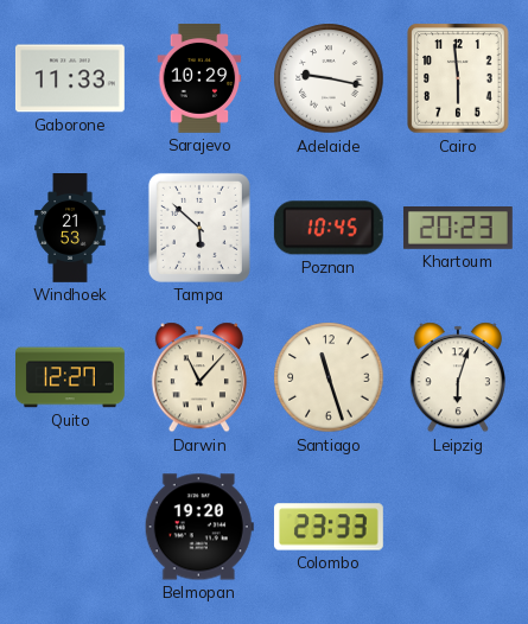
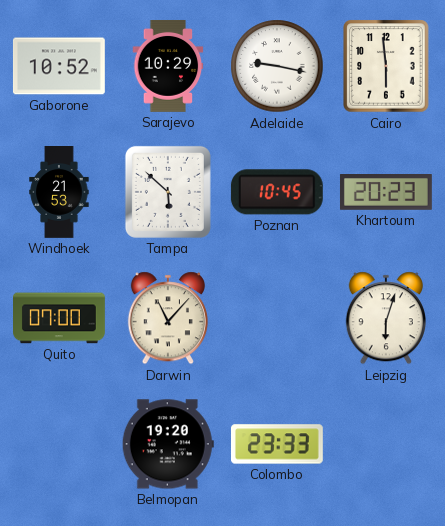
Gaborone: 11:33 -> 10:52
Quito: 12:27 -> 07:00
Santiago: 11:27 -> none
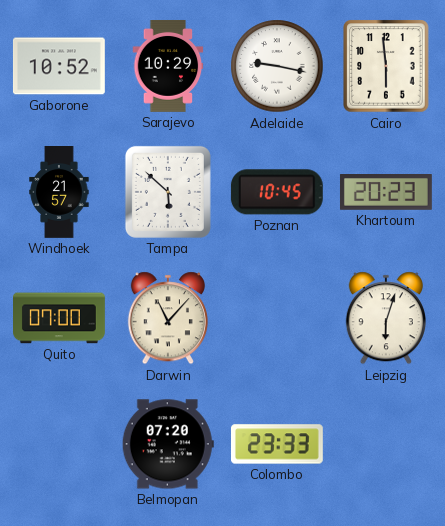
Windhoek: 21:53 -> 21:57
Belmopan: 19:20 -> 07:20
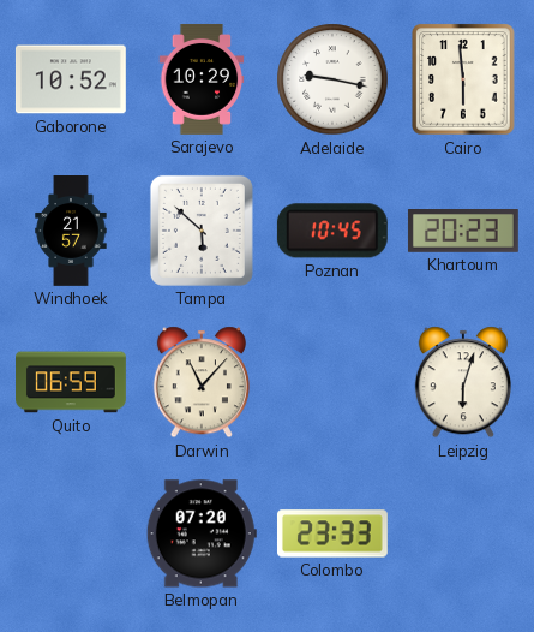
Quito: 07:00 -> 06:59
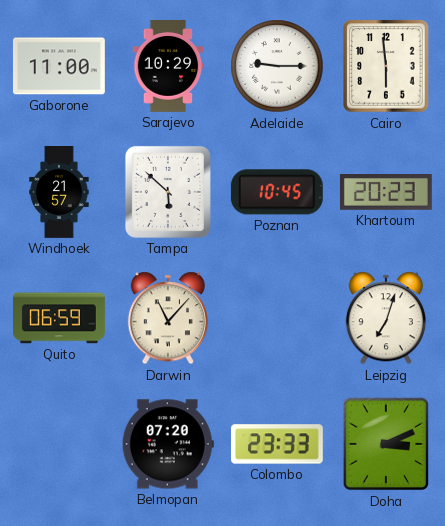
Gaborone: 10:52 -> 11:00
Adelaide: 9:17 -> 9:15
Leipzig: 6:03 -> 7:03
Doha: none -> 3:11
